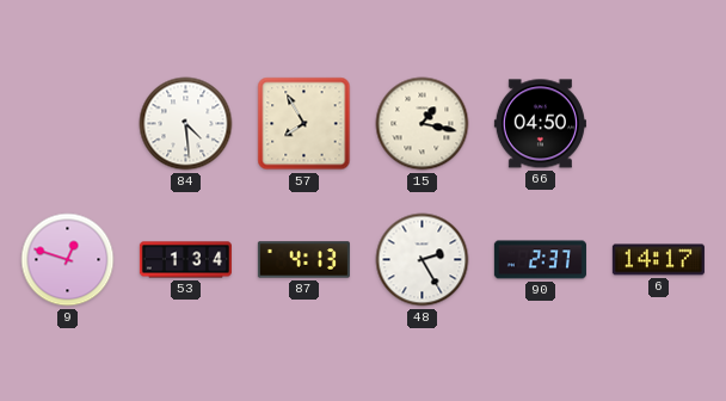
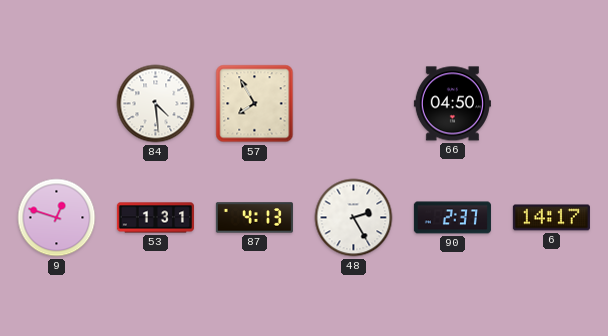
15: 1:17 -> none
53: 1:34 -> 1:31
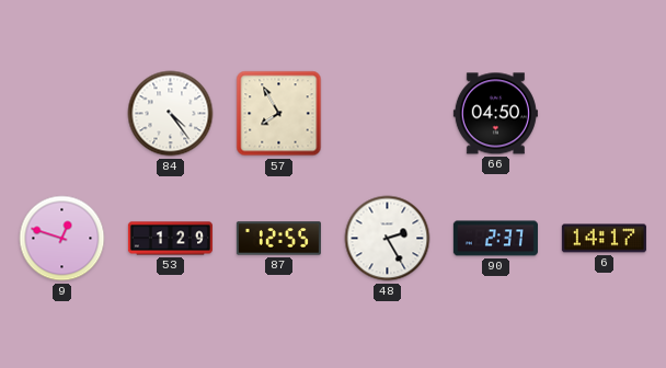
84: 4:29 -> 4:24
53: 1:31 -> 1:29
87: 4:13 -> 12:55
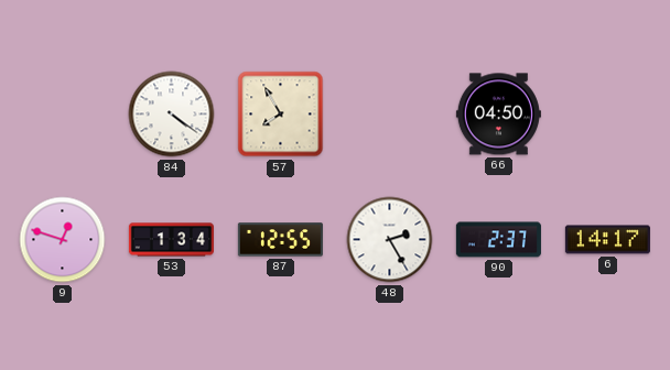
84: 4:24 -> 4:21
53: 1:29 -> 1:34
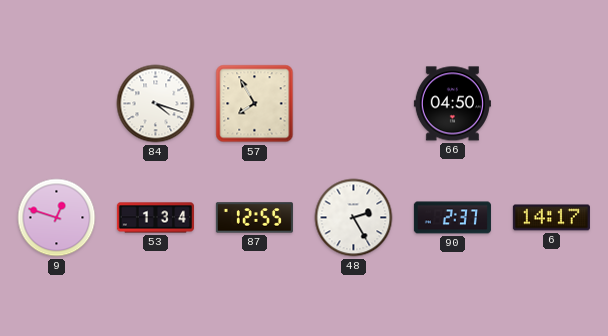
84: 4:21 -> 4:18
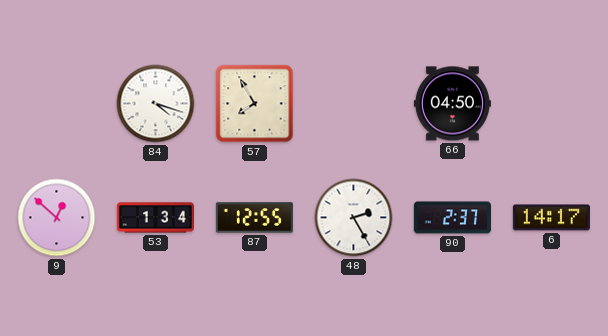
9: 12:48 -> 12:52
